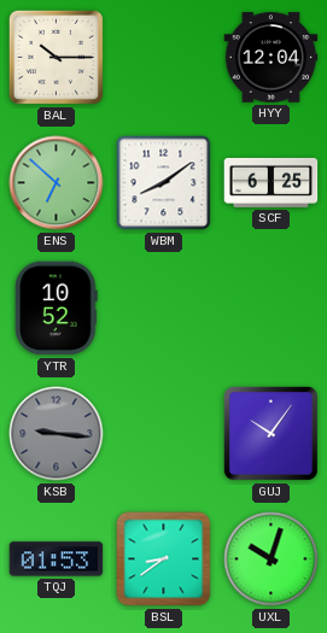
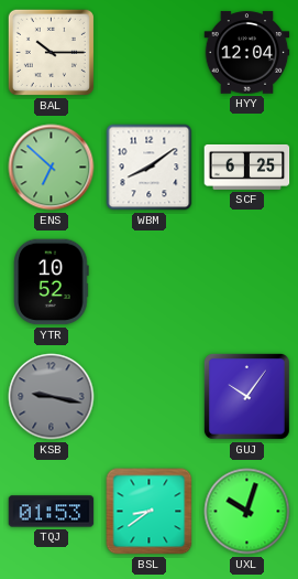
KSB: 9:16 -> 9:17
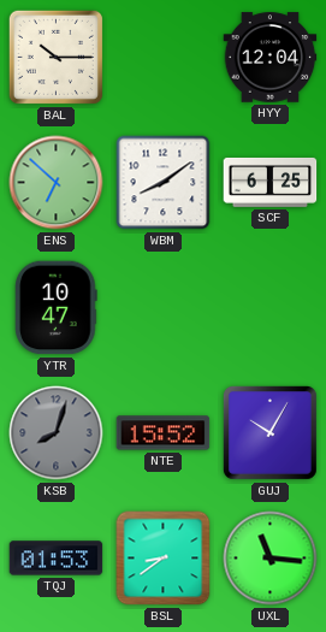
YTR: 10:52 -> 10:47
KSB: 9:17 -> 8:03
NTE: none -> 15:52
GUJ: 10:06 -> 10:05
UXL: 10:03 -> 11:16
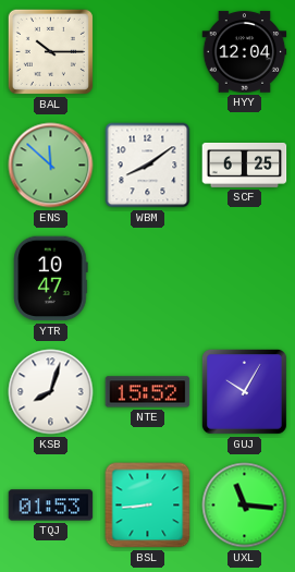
ENS: 6:52 -> 11:52
KSB dial: grey -> white
BSL: 8:39 -> 8:44
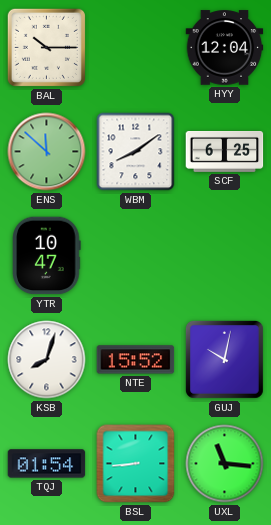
GUJ: 10:05 -> 10:02
TQJ: 01:53 -> 01:54
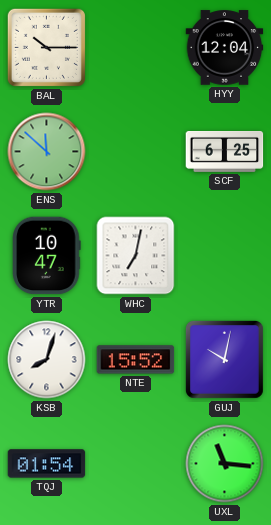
WBM: 8:09 -> none
WHC: none -> 7:02
BSL: 8:44 -> none
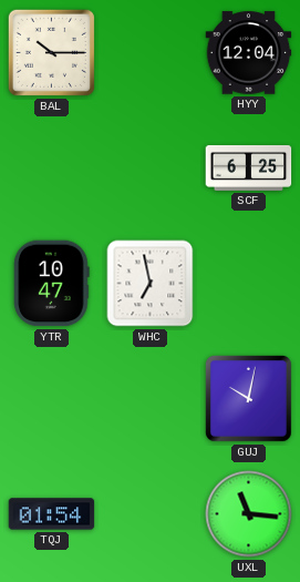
ENS: 11:52 -> none
WHC: 7:02 -> 6:58
KSB: 8:03 -> none
NTE: 15:52 -> none
